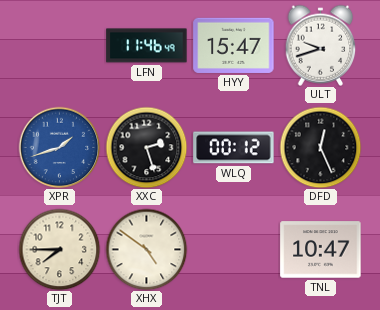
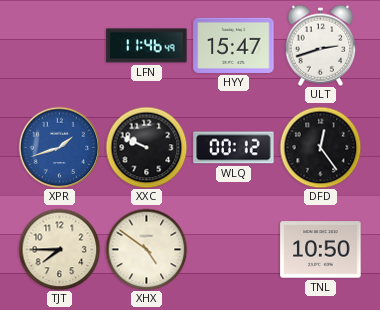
ULT: 9:42 -> 2:42
XXC: 2:27 -> 9:49
DFD: 12:26 -> 12:24
TNL: 10:47 -> 10:50
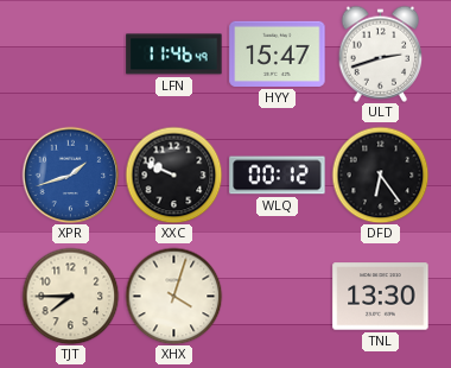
DFD: 12:24 -> 6:24
XHX: 4:51 -> 4:03
TNL: 10:50 -> 13:30
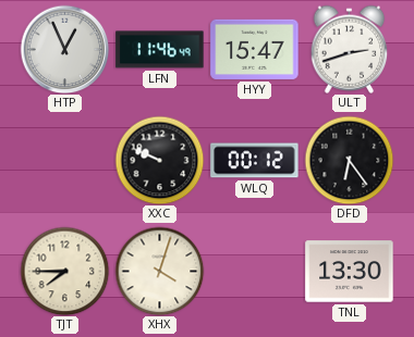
HTP: none -> 12:56
XPR: 1:42 -> none
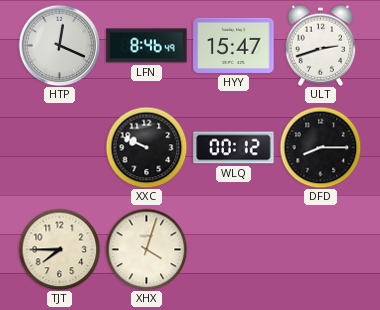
HTP: 12:56 -> 12:19
LFN: 11:46 -> 8:46
DFD: 6:24 -> 8:15
TNL: 13:30 -> none
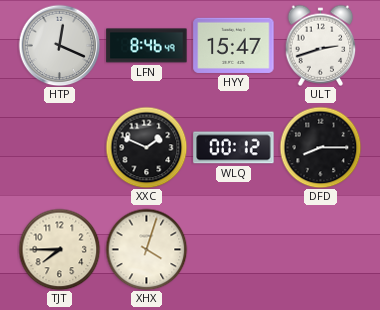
XXC: 9:49 -> 1:49
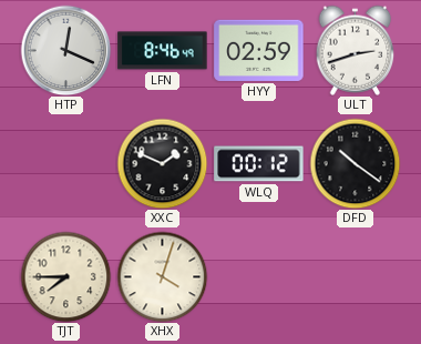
HYY: 15:47 -> 02:59
DFD: 8:15 -> 10:21
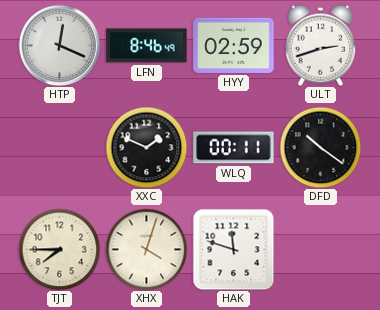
WLQ: 00:12 -> 00:11
HAK: none -> 11:48
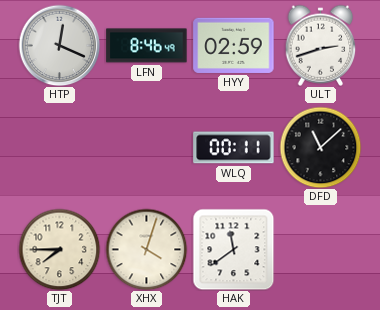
XXC: 1:49 -> none
DFD: 10:21 -> 11:08
HAK: 11:48 -> 11:39
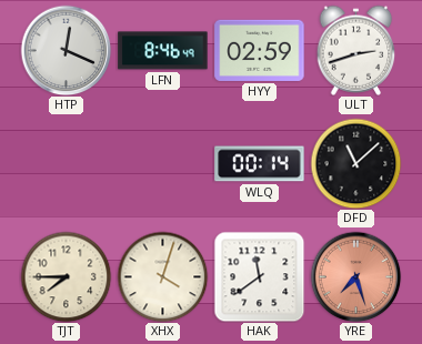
WLQ: 00:11 -> 00:14
YRE: none -> 7:27
